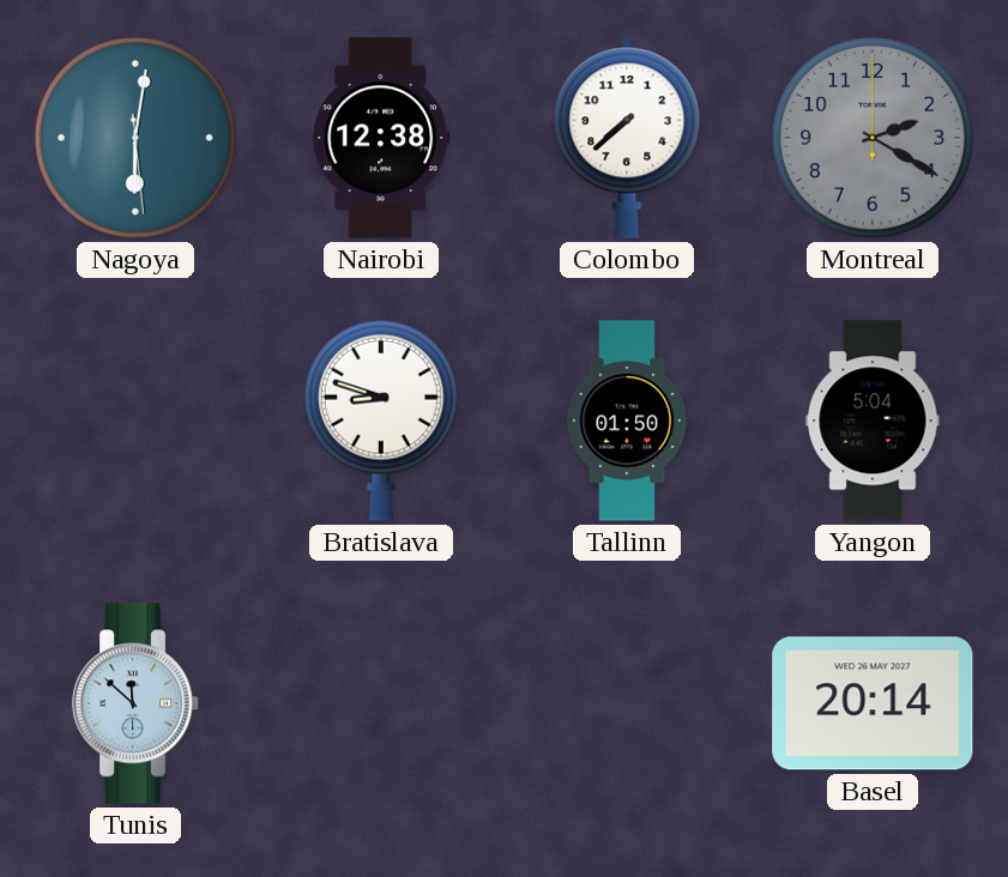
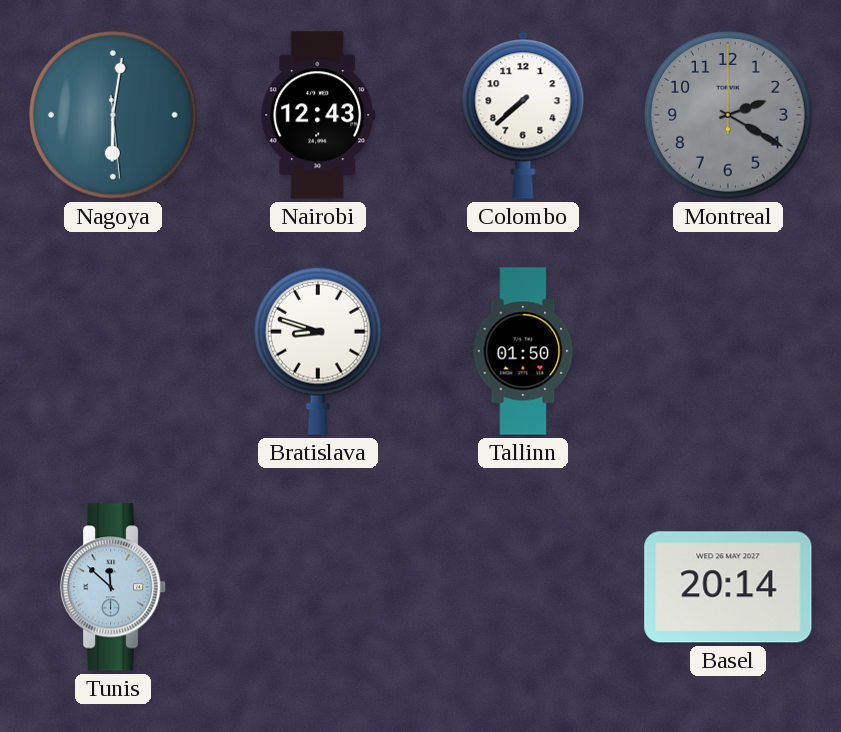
Nairobi: 12:38 -> 12:43
Yangon: 5:04 -> none
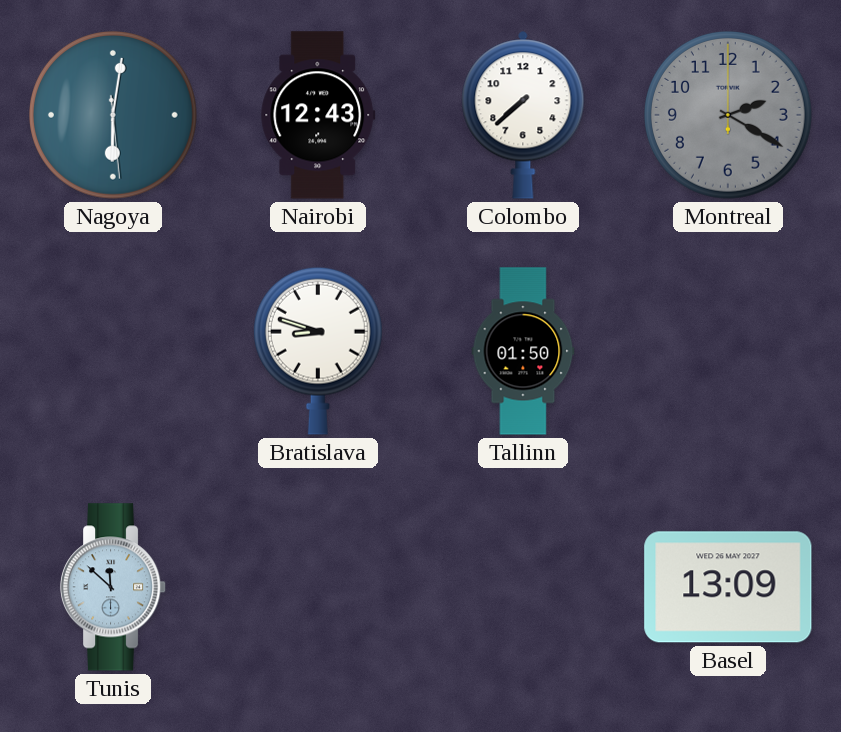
Basel: 20:14 -> 13:09
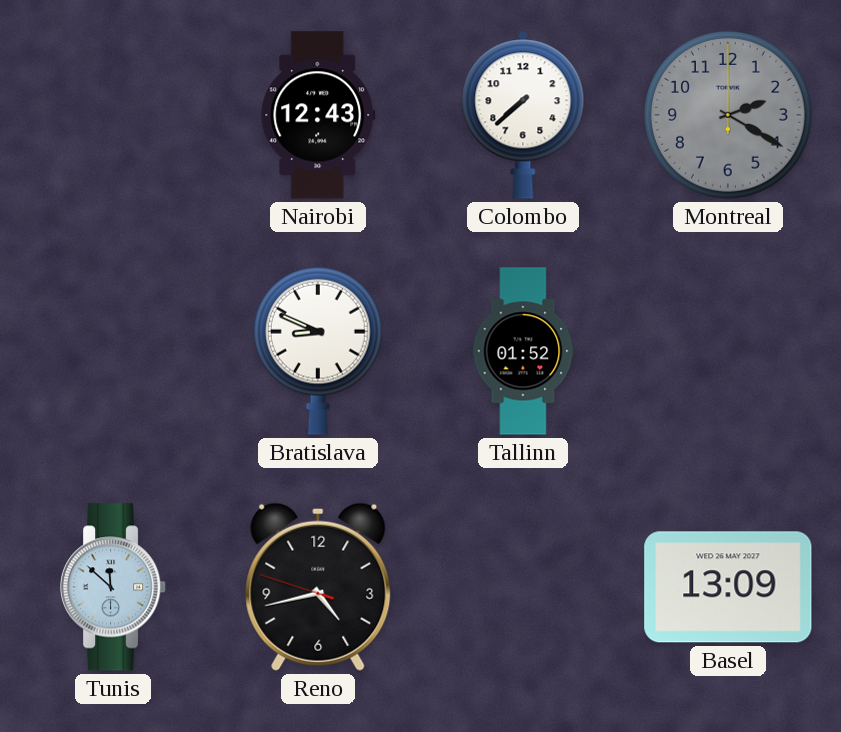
Nagoya: 6:01 -> none
Bratislava: 8:48 -> 8:49
Tallinn: 01:50 -> 01:52
Reno: none -> 4:42
